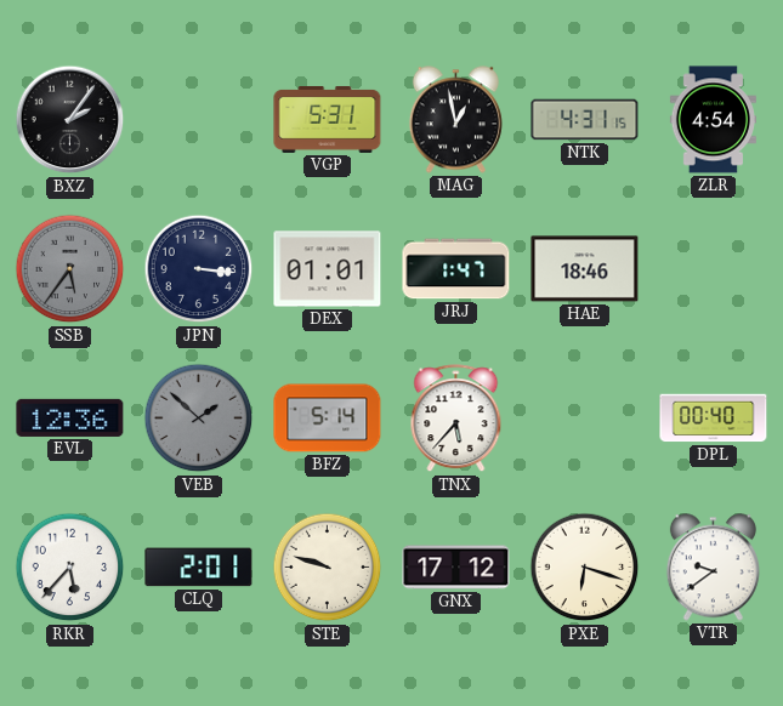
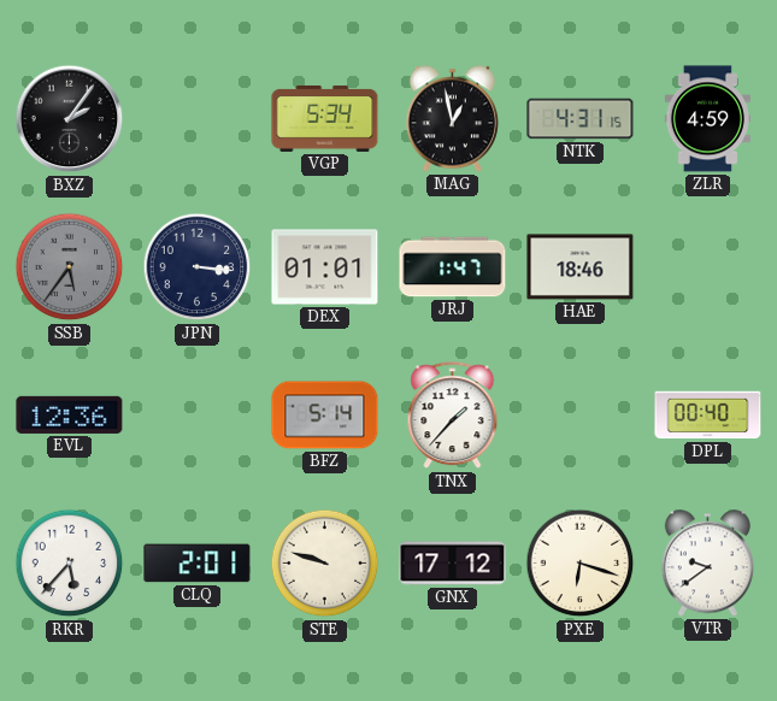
VGP: 5:31 -> 5:34
ZLR: 4:54 -> 4:59
VEB: 1:52 -> none
TNX: 5:37 -> 1:37
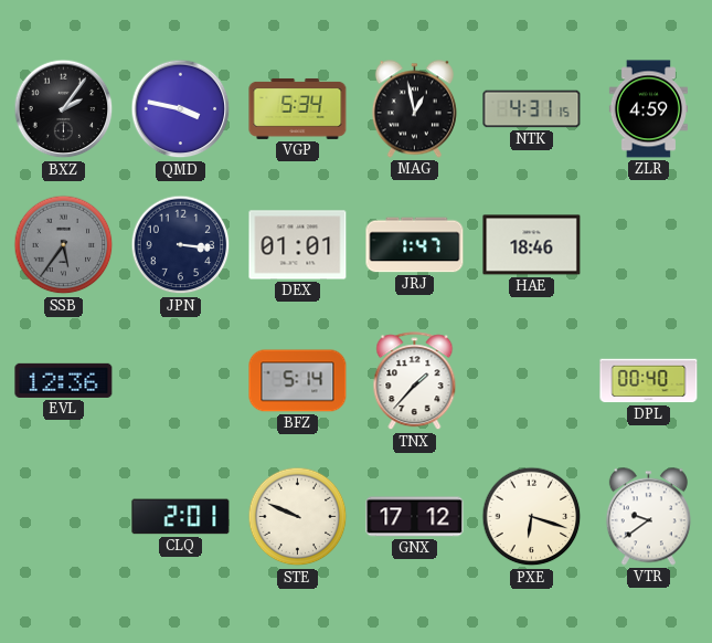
QMD: none -> 3:47
RKR: 5:37 -> none
STE: 9:48 -> 9:49
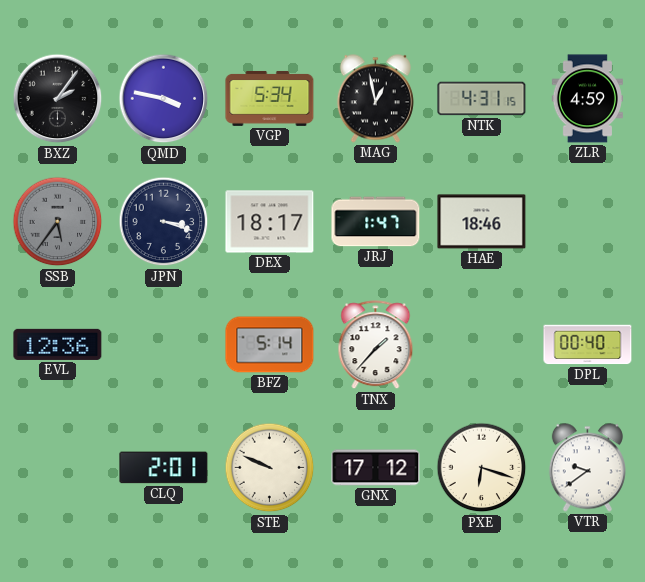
JPN: 3:16 -> 3:18
DEX: 01:01 -> 18:17
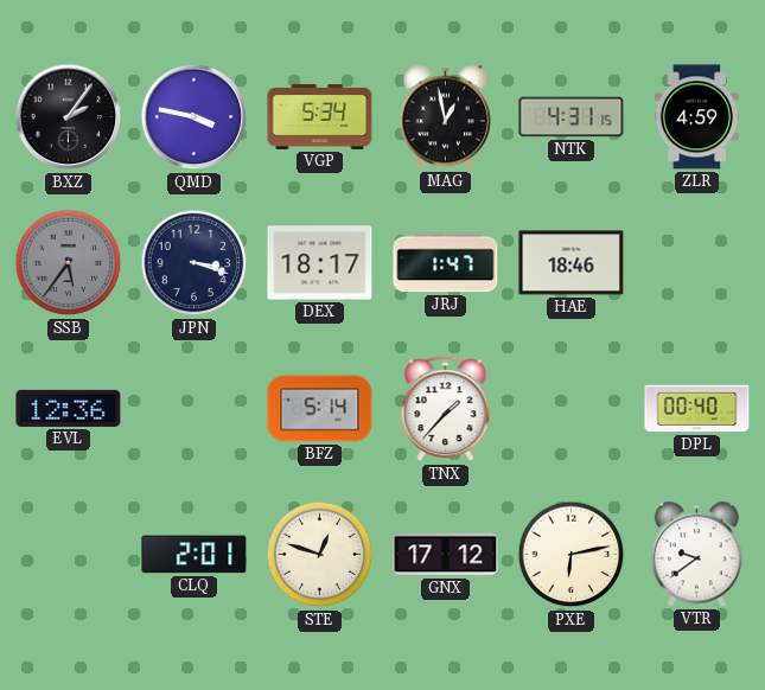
STE: 9:49 -> 12:48
PXE: 6:18 -> 6:13
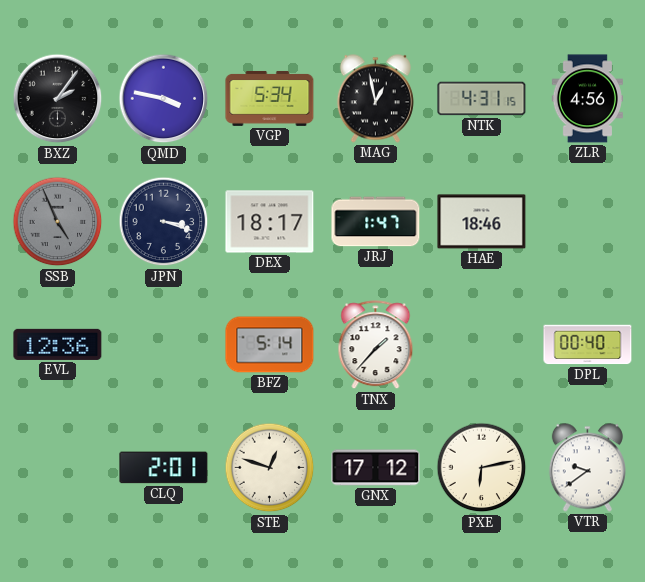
ZLR: 4:59 -> 4:56
SSB: 5:36 -> 4:56
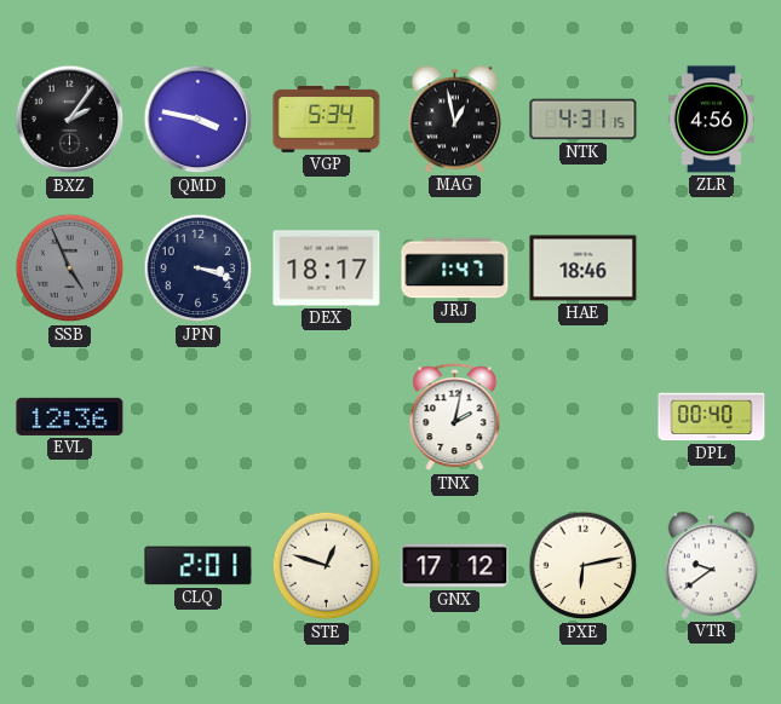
BFZ: 5:14 -> none
TNX: 1:37 -> 2:02
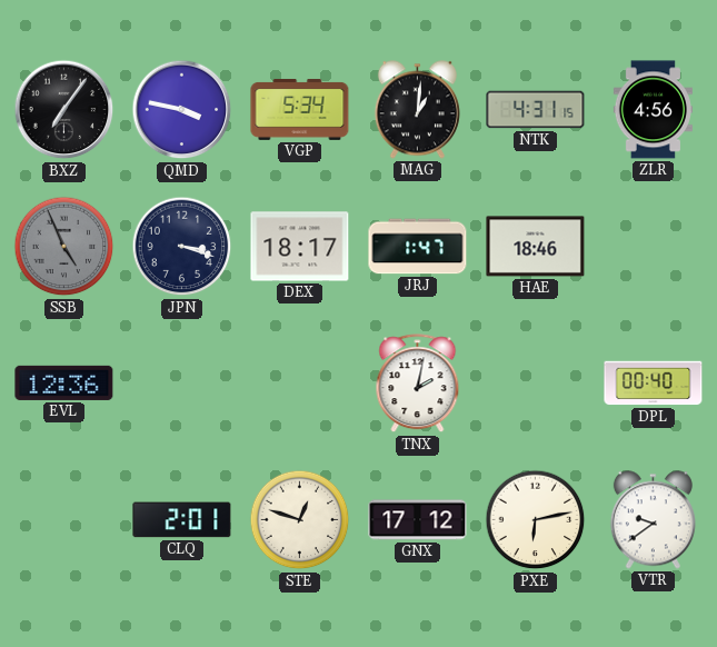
BXZ: 2:06 -> 7:06
MAG: 12:58 -> 1:01
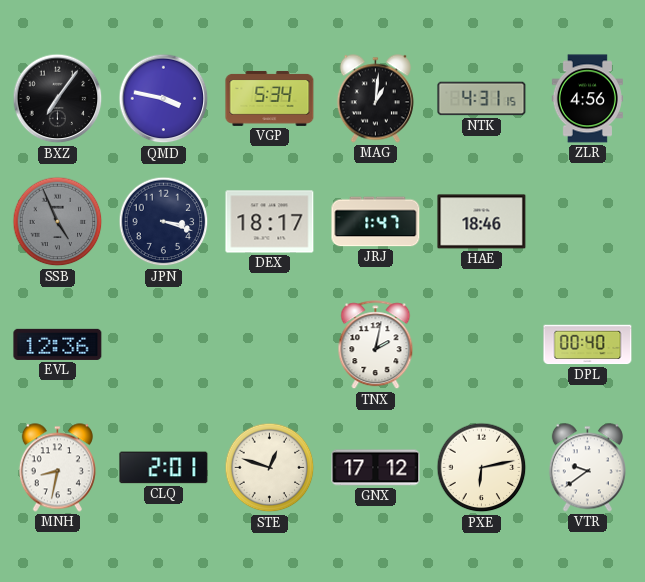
MNH: none -> 8:32
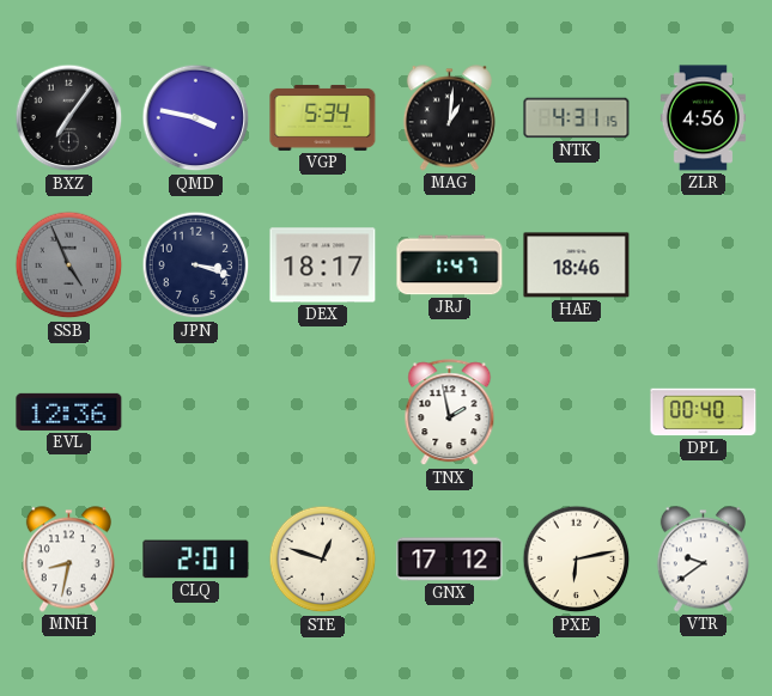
TNX: 2:02 -> 1:58
